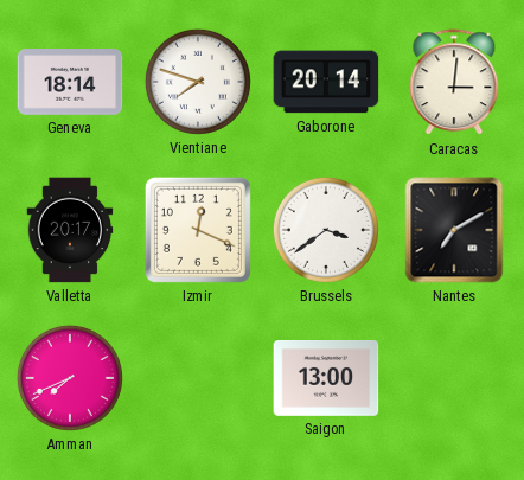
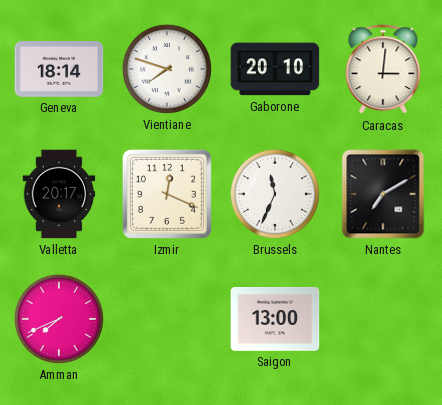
Gaborone: 20:14 -> 20:10
Brussels: 3:39 -> 11:34
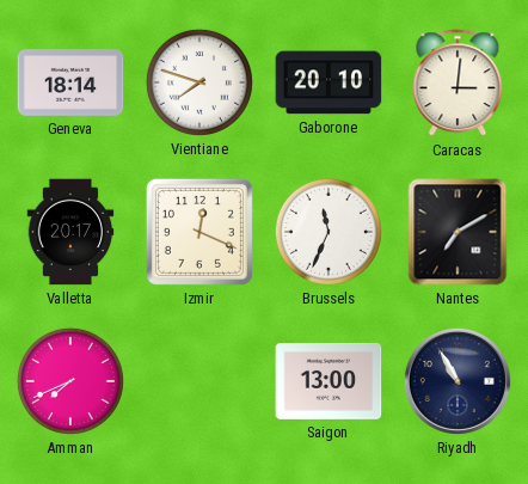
Riyadh: none -> 10:55
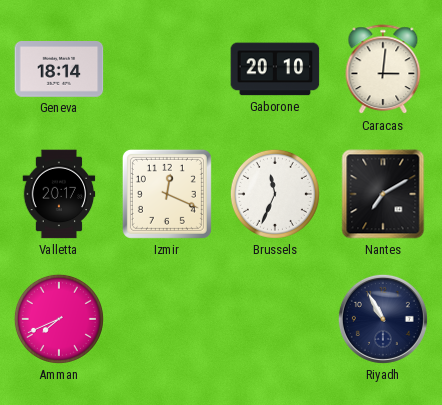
Vientiane: 7:48 -> none
Saigon: 13:00 -> none
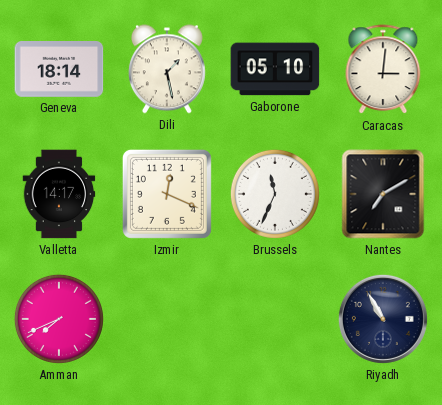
Dili: none -> 1:28
Gaborone: 20:10 -> 05:10
Valletta: 20:17 -> 14:17
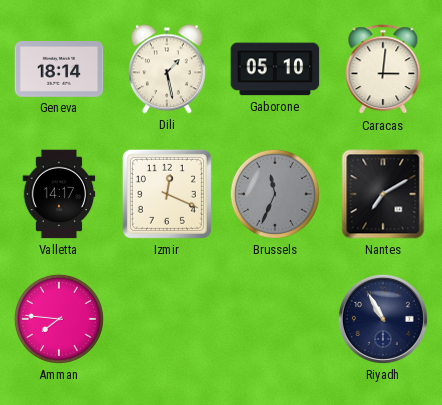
Brussels dial: white -> grey
Amman: 7:41 -> 7:46
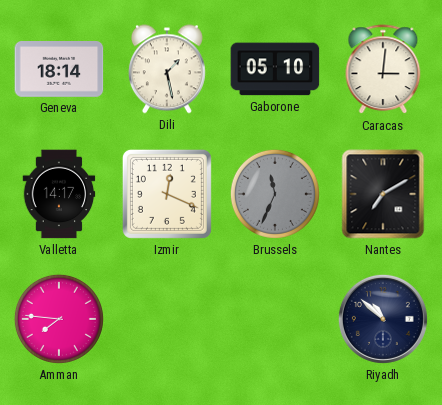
Riyadh: 10:55 -> 10:52
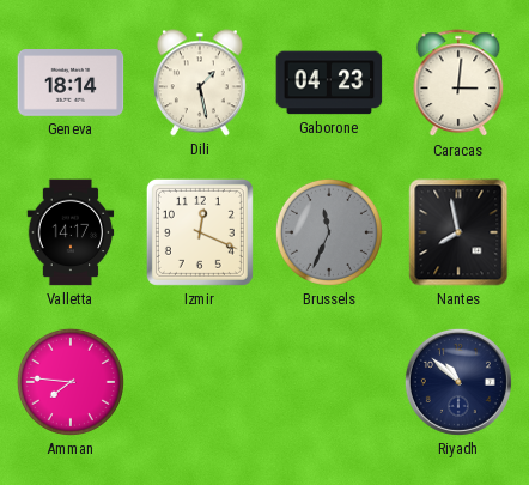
Gaborone: 05:10 -> 04:23
Nantes: 7:10 -> 7:58
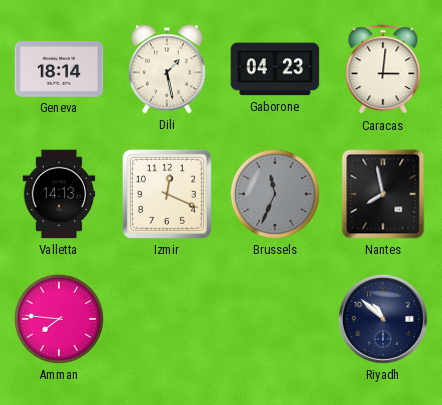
Valletta: 14:17 -> 14:13
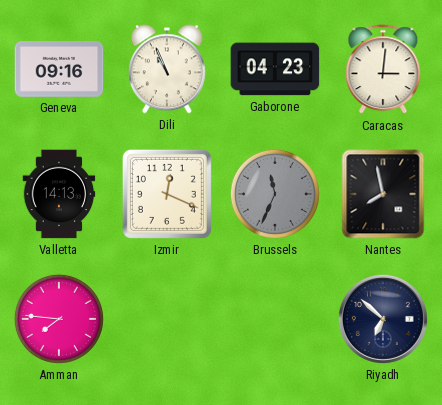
Geneva: 18:14 -> 09:16
Dili: 1:28 -> 10:56
Riyadh: 10:52 -> 6:52
